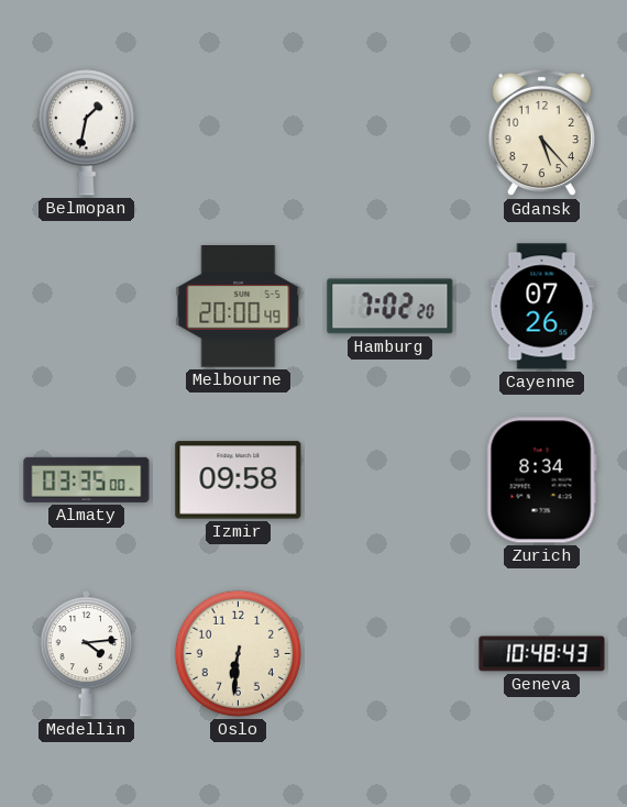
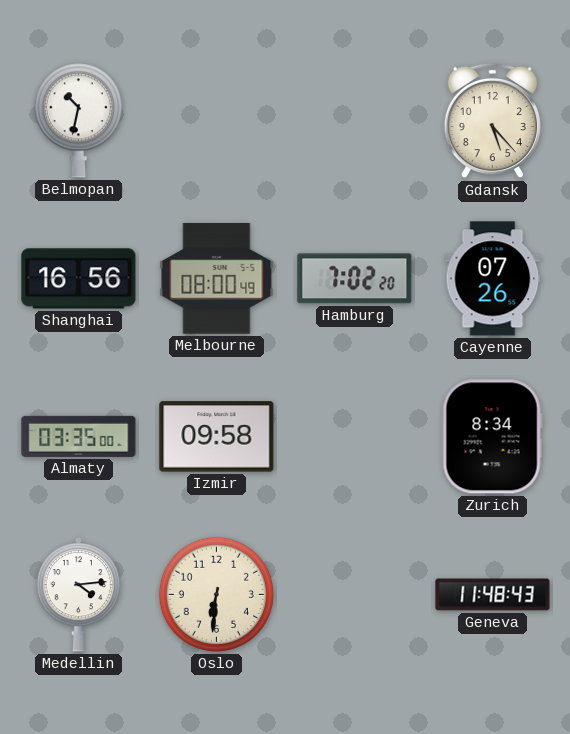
Belmopan: 1:32 -> 10:32
Shanghai: none -> 16:56
Melbourne: 20:00 -> 08:00
Geneva: 10:48 -> 11:48
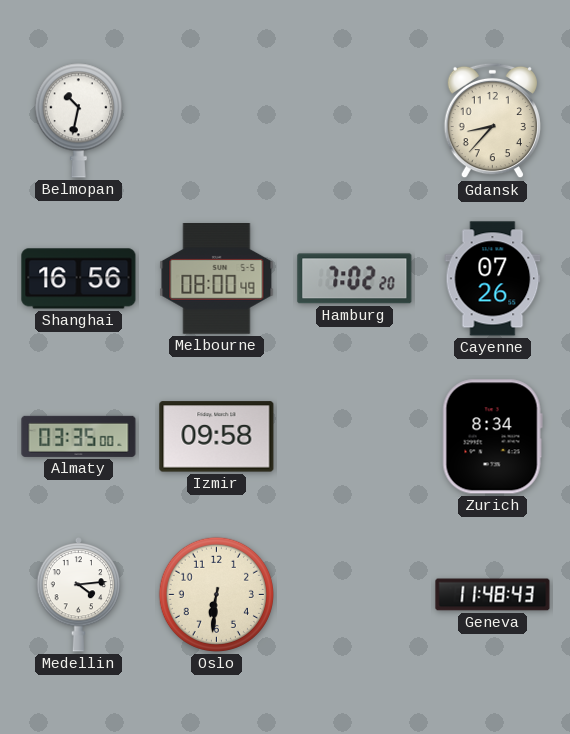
Gdansk: 5:23 -> 8:37
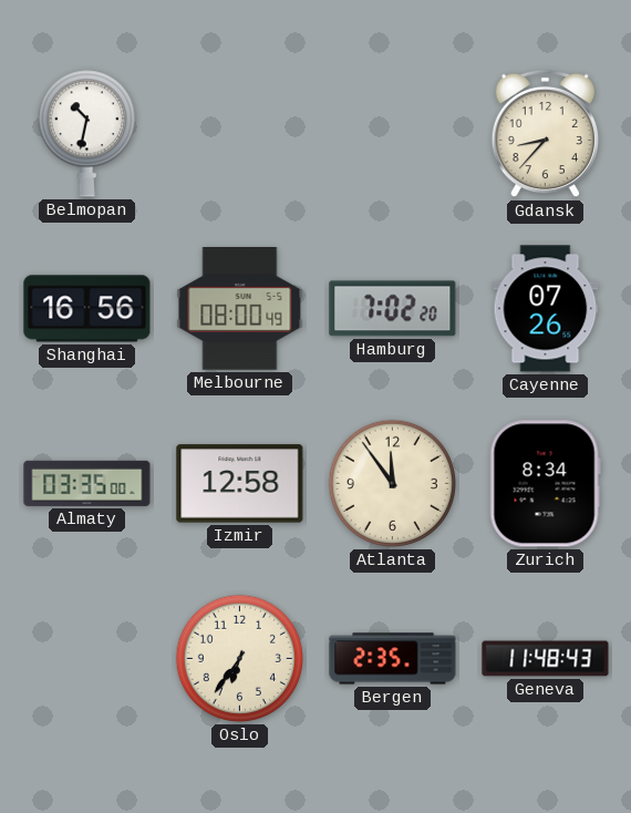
Izmir: 09:58 -> 12:58
Atlanta: none -> 11:54
Medellin: 4:14 -> none
Oslo: 6:31 -> 6:36
Bergen: none -> 2:35
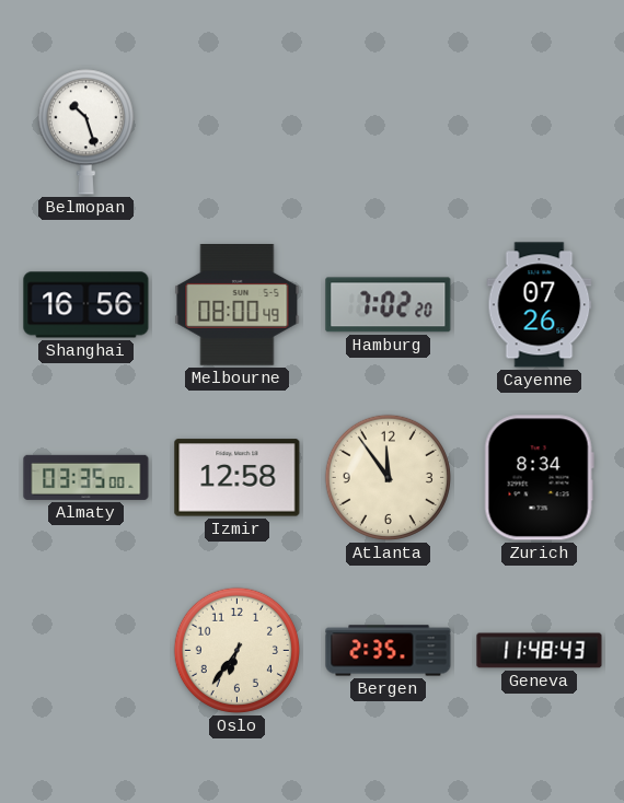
Belmopan: 10:32 -> 10:27
Gdansk: 8:37 -> none
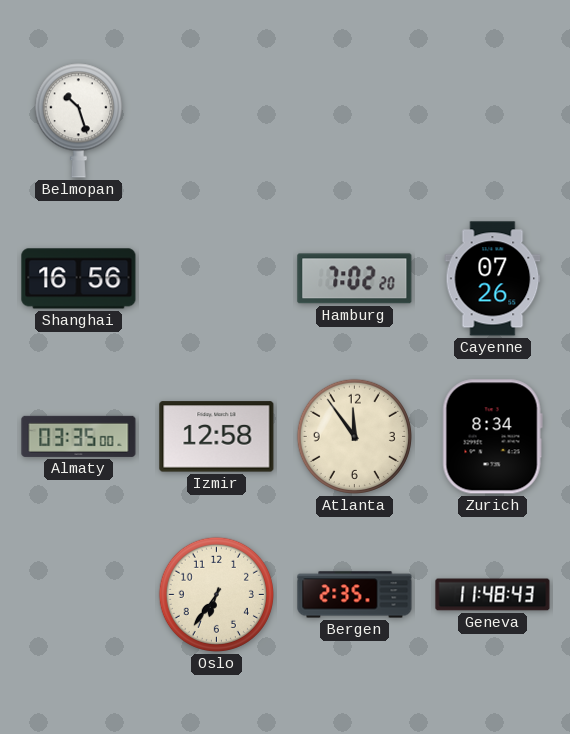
Melbourne: 08:00 -> none
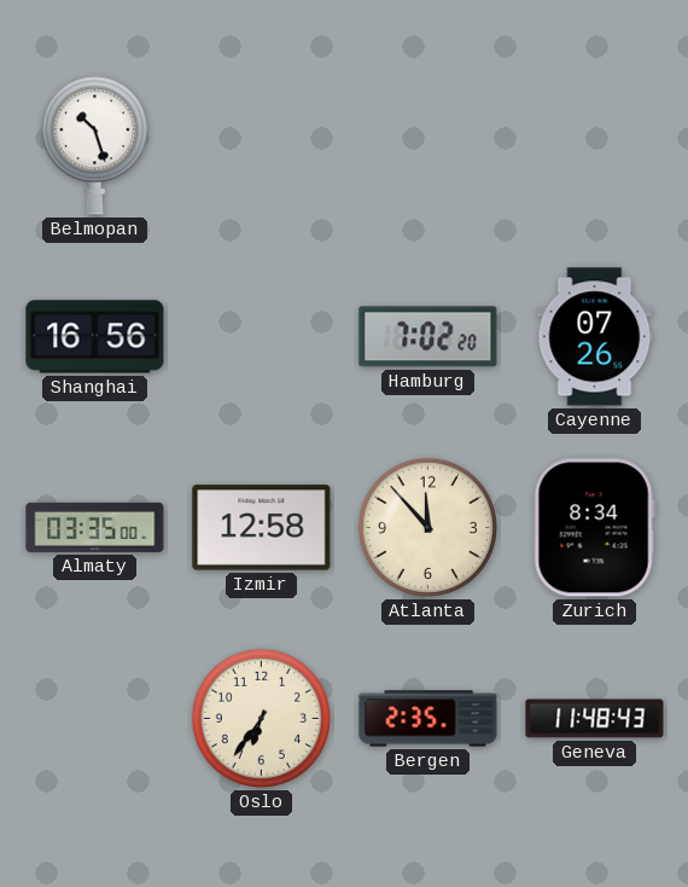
Atlanta: 11:54 -> 11:53
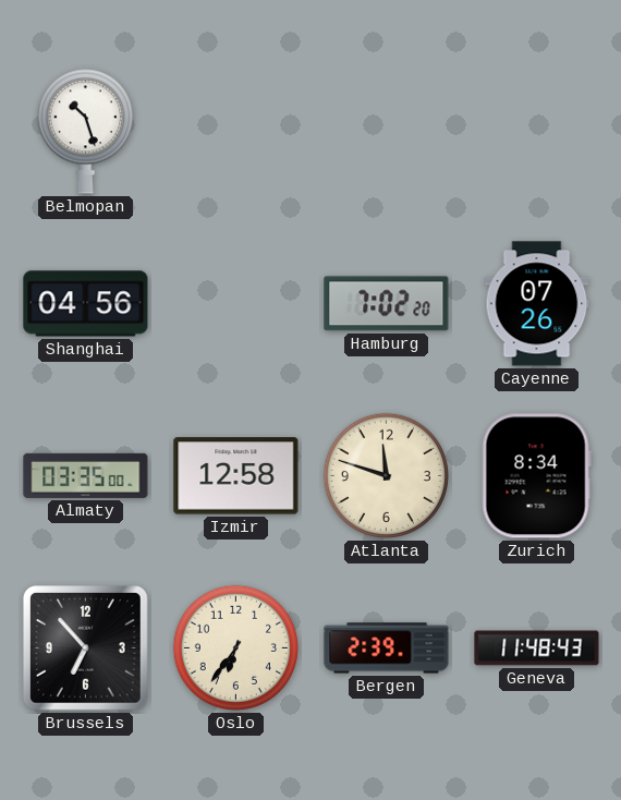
Shanghai: 16:56 -> 04:56
Atlanta: 11:53 -> 11:48
Brussels: none -> 6:53
Bergen: 2:35 -> 2:39
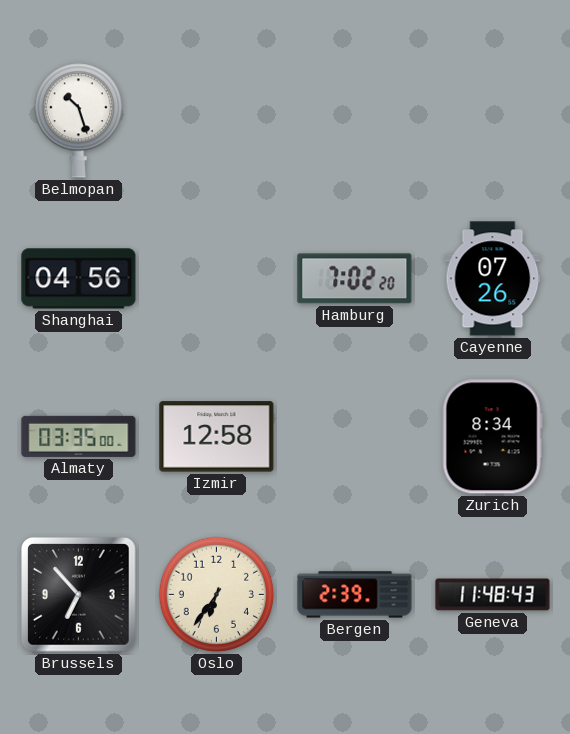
Atlanta: 11:48 -> none
